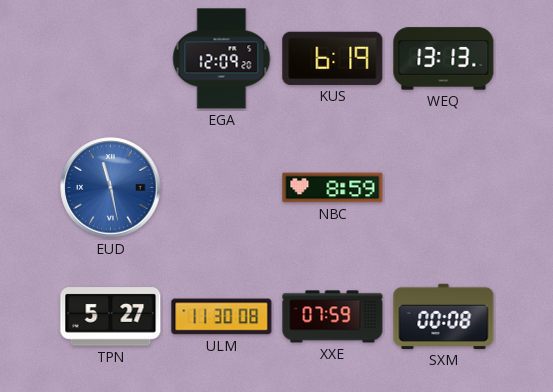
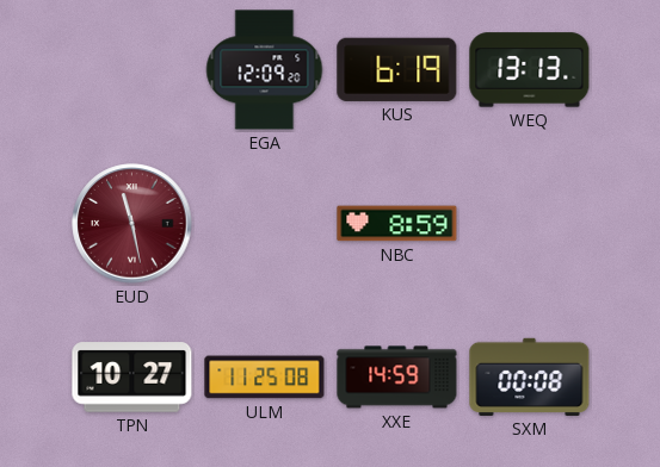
EUD dial: blue -> burgundy
TPN: 5:27 -> 10:27
ULM: 11:30 -> 11:25
XXE: 07:59 -> 14:59
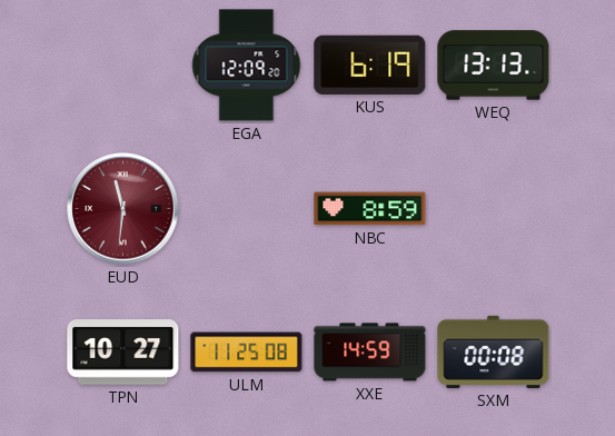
EUD: 11:28 -> 11:31
